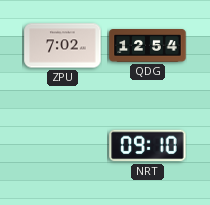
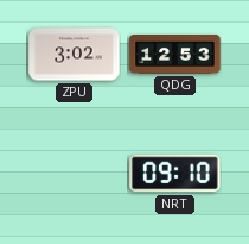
ZPU: 7:02 -> 3:02
QDG: 12:54 -> 12:53
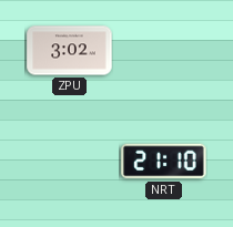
QDG: 12:53 -> none
NRT: 09:10 -> 21:10
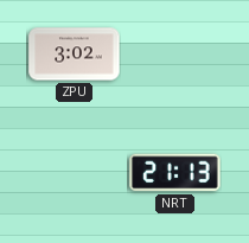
NRT: 21:10 -> 21:13
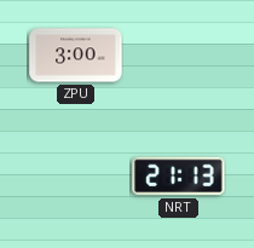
ZPU: 3:02 -> 3:00
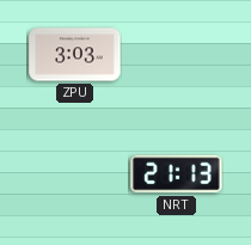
ZPU: 3:00 -> 3:03
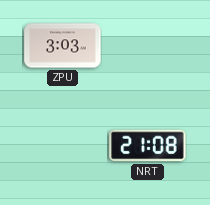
NRT: 21:13 -> 21:08
